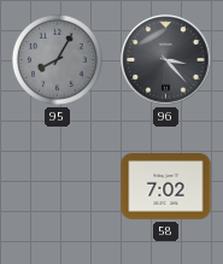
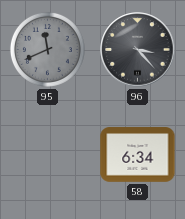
95: 8:05 -> 11:41
58: 7:02 -> 6:34
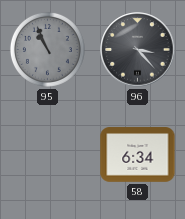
95: 11:41 -> 10:56
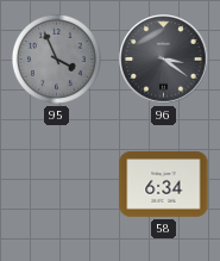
95: 10:56 -> 3:56
96: 3:23 -> 3:21
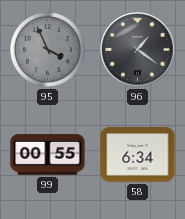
96: 3:21 -> 1:21
99: none -> 00:55
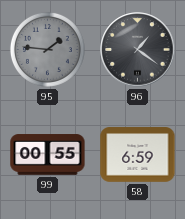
95: 3:56 -> 1:46
58: 6:34 -> 6:59
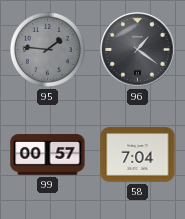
99: 00:55 -> 00:57
58: 6:59 -> 7:04
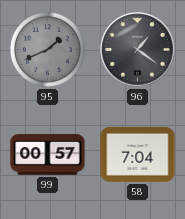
95: 1:46 -> 1:41
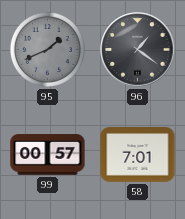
58: 7:04 -> 7:01
